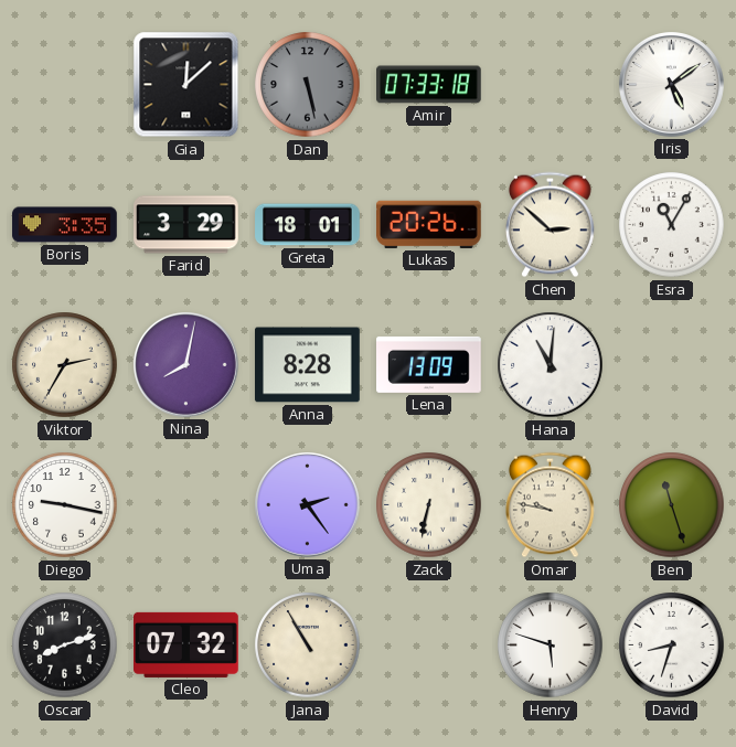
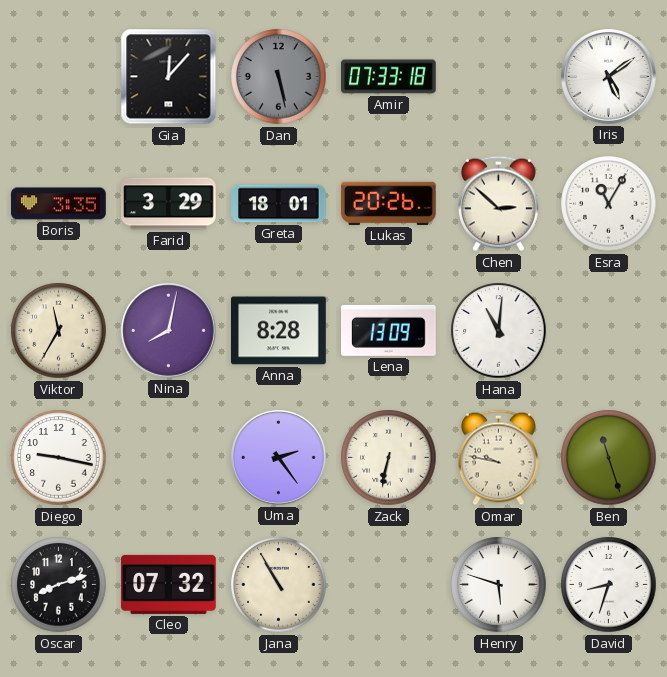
Gia: 12:08 -> 12:07
Viktor: 2:35 -> 11:35
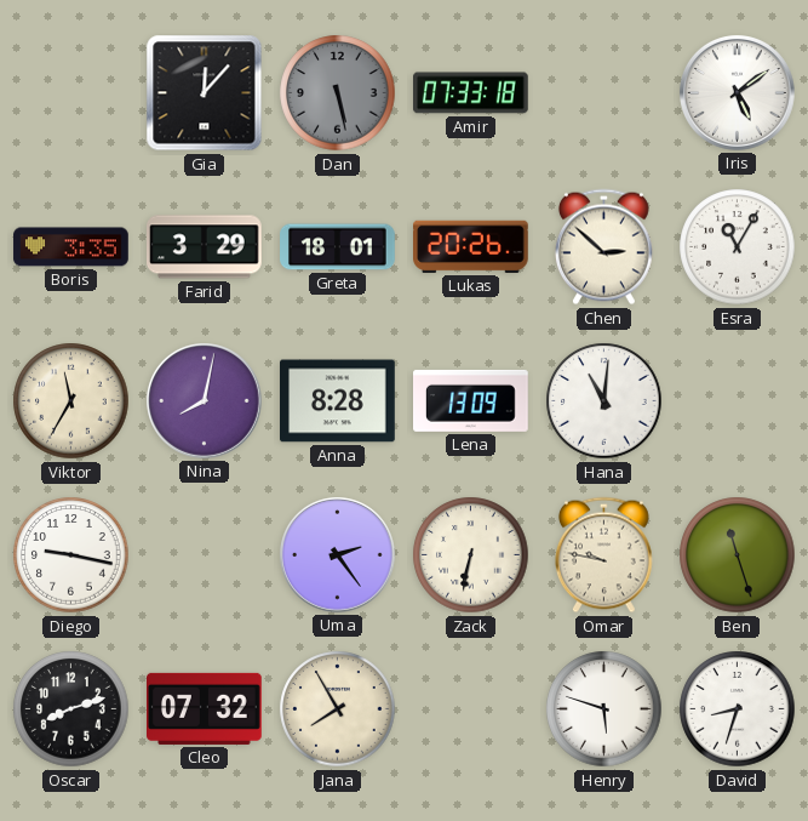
Jana: 10:55 -> 7:55
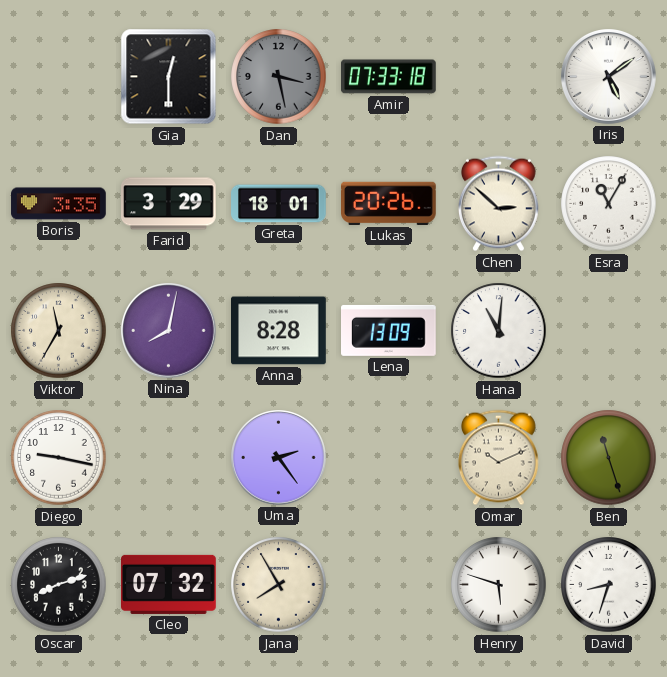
Gia: 12:07 -> 12:30
Dan: 5:28 -> 3:28
Zack: 6:32 -> none
Omar: 9:47 -> 10:11
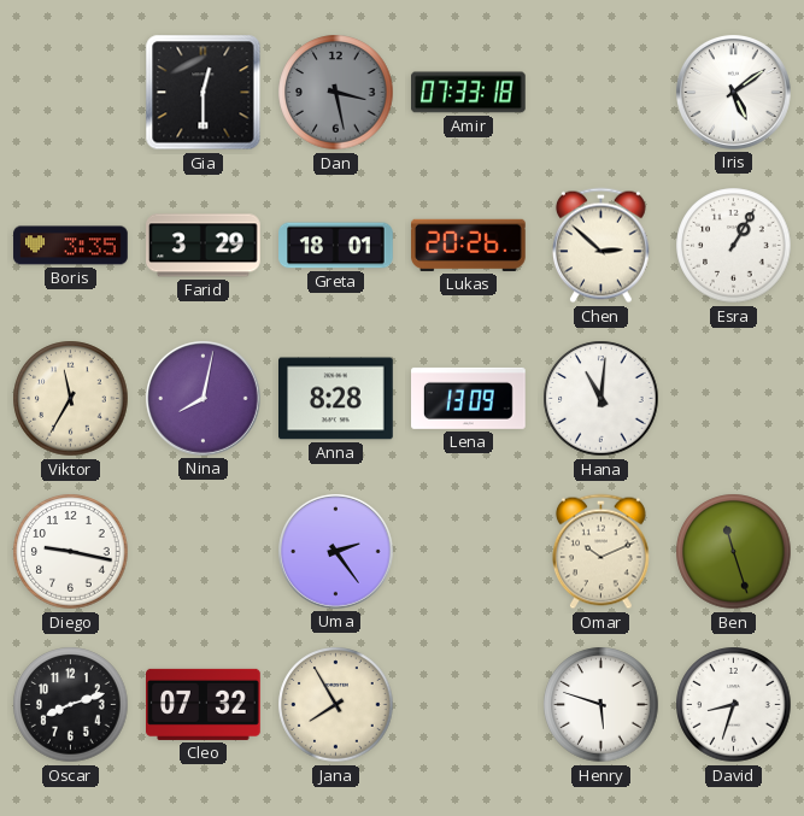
Esra: 11:05 -> 1:05
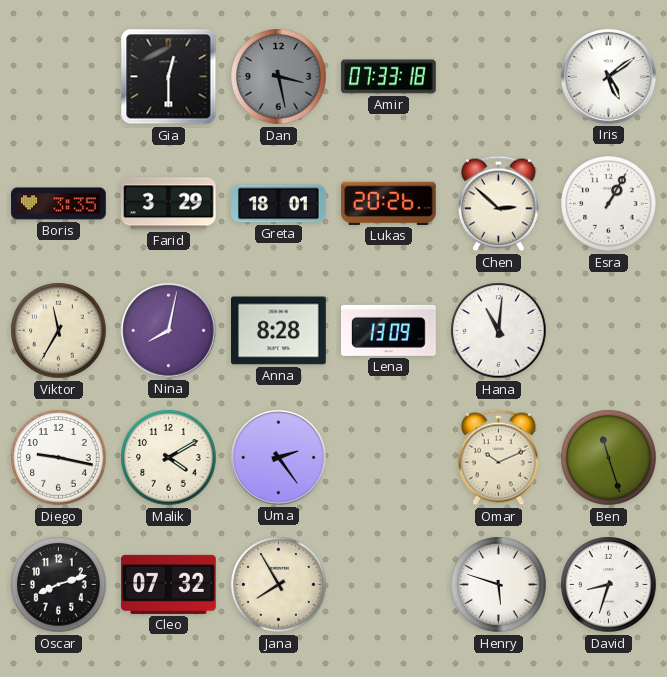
Malik: none -> 4:10
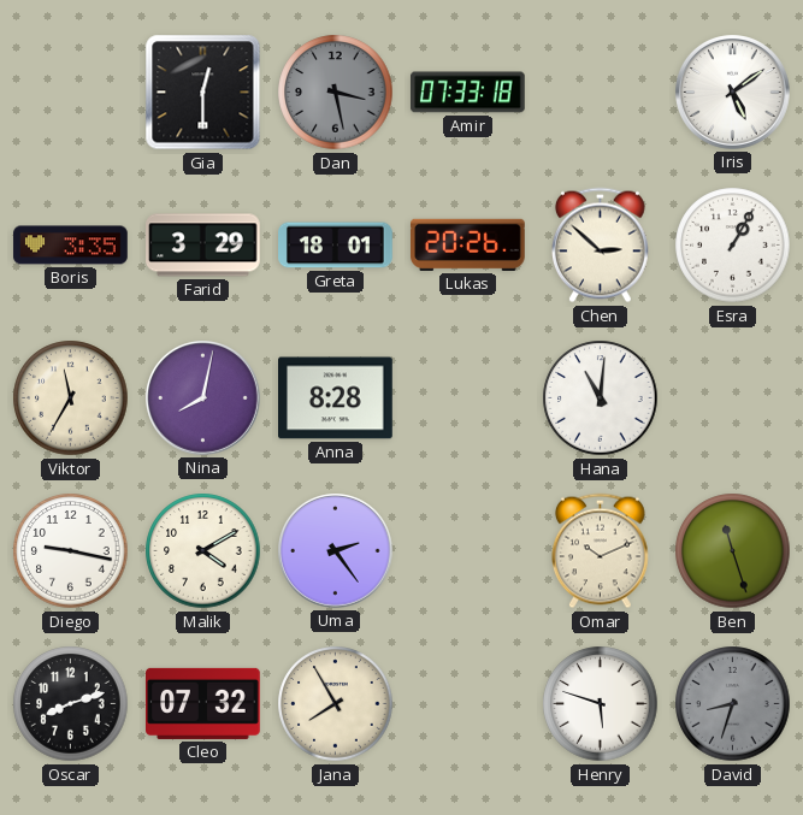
Lena: 13:09 -> none
David dial: white -> grey
